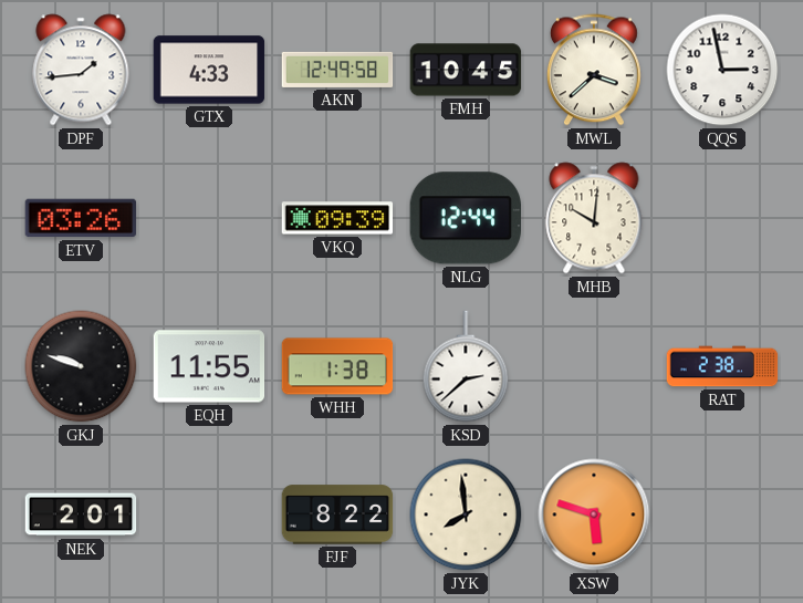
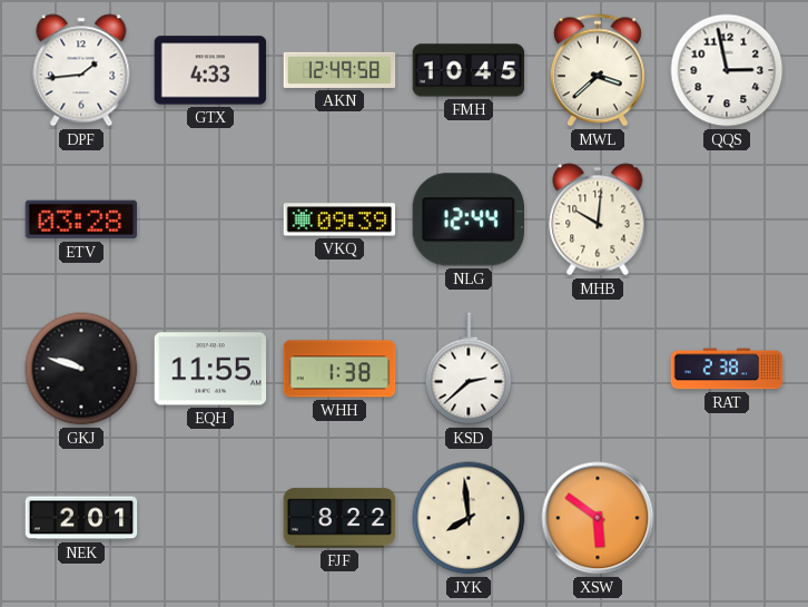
ETV: 03:26 -> 03:28
XSW: 5:48 -> 5:51
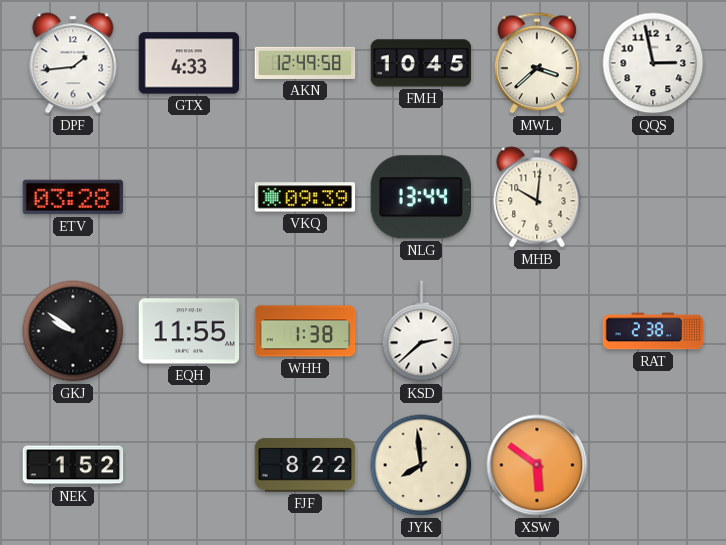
NLG: 12:44 -> 13:44
GKJ: 9:48 -> 9:51
NEK: 2:01 -> 1:52
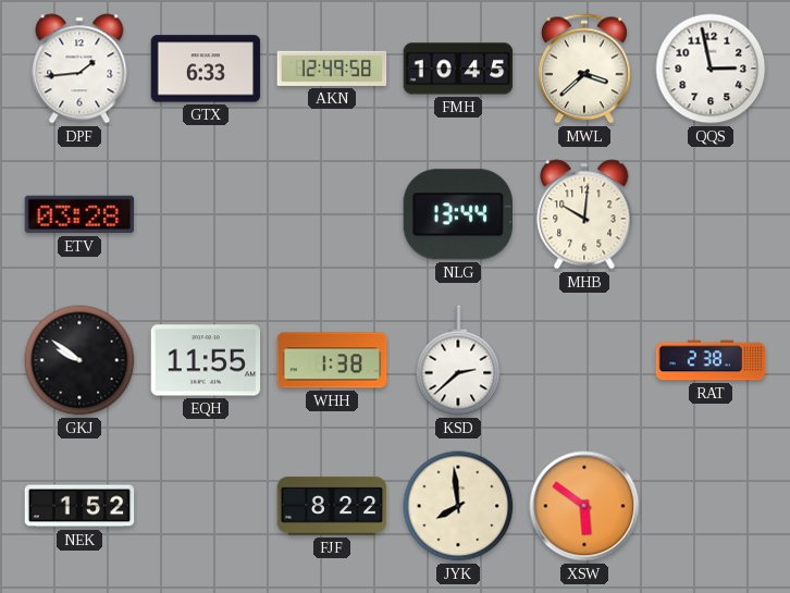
GTX: 4:33 -> 6:33
VKQ: 09:39 -> none
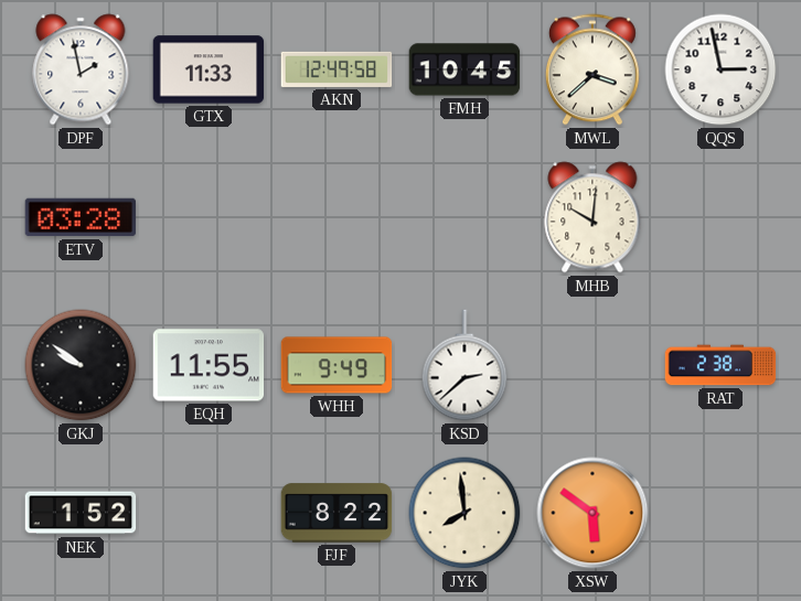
DPF: 1:44 -> 1:58
GTX: 6:33 -> 11:33
NLG: 13:44 -> none
WHH: 1:38 -> 9:49
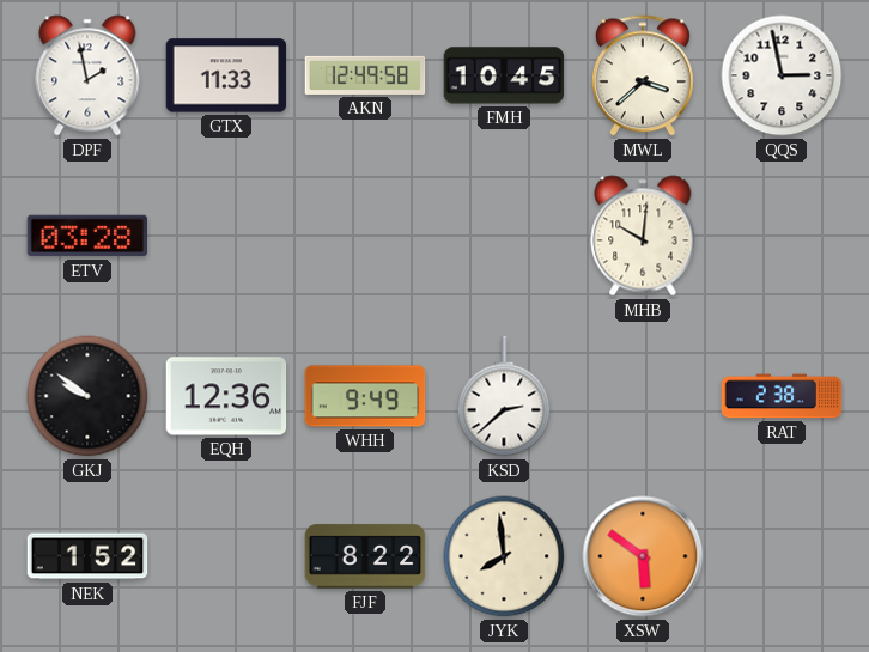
EQH: 11:55 -> 12:36
